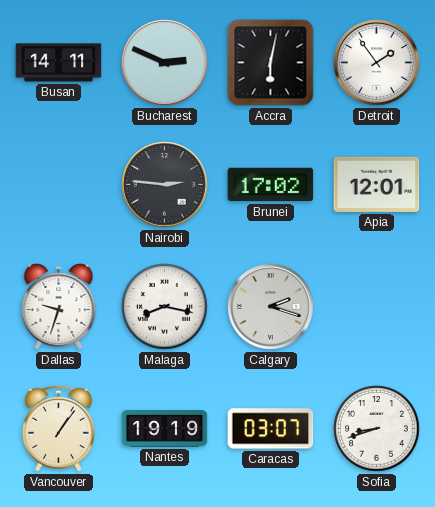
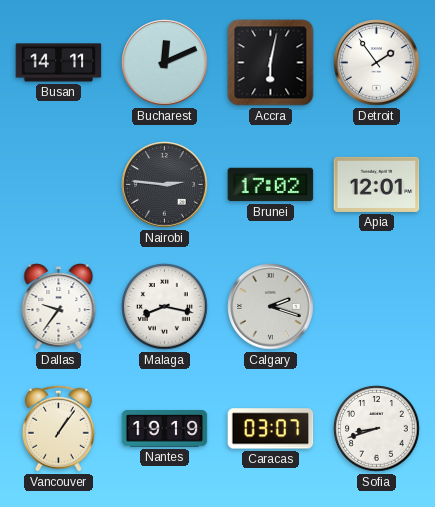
Bucharest: 2:49 -> 12:11
Dallas: 9:33 -> 9:36
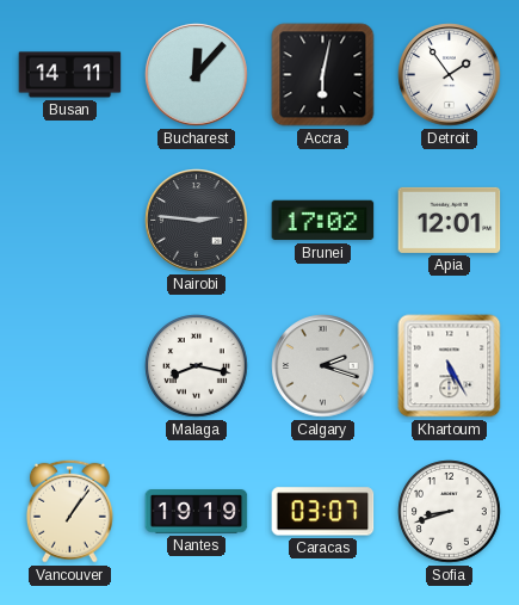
Bucharest: 12:11 -> 12:07
Dallas: 9:36 -> none
Khartoum: none -> 5:25
